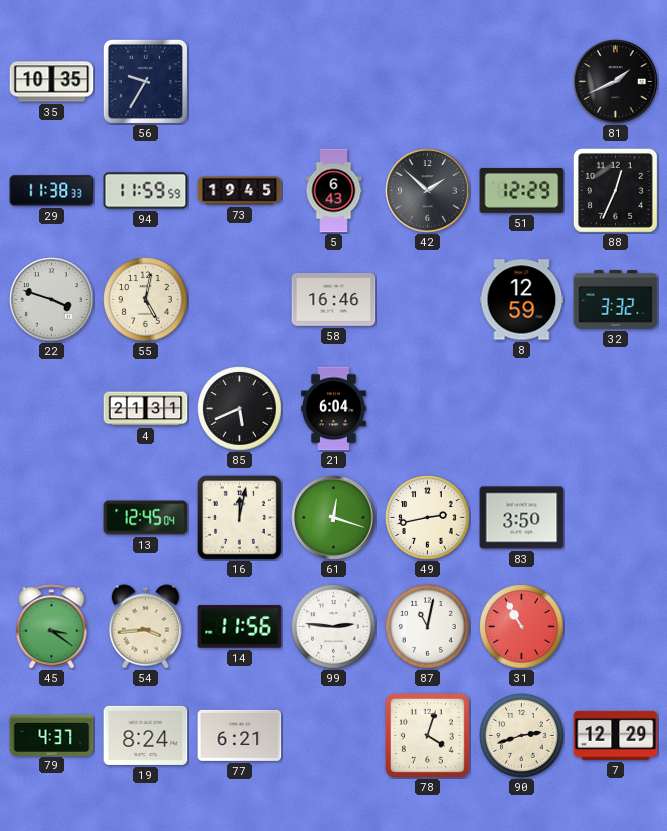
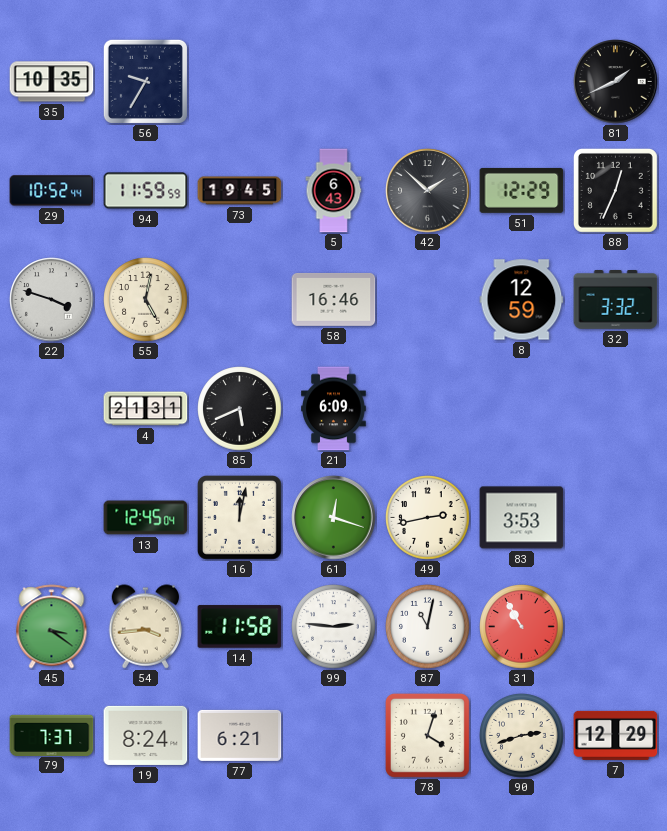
29: 11:38 -> 10:52
21: 6:04 -> 6:09
83: 3:50 -> 3:53
14: 11:56 -> 11:58
79: 4:37 -> 7:37
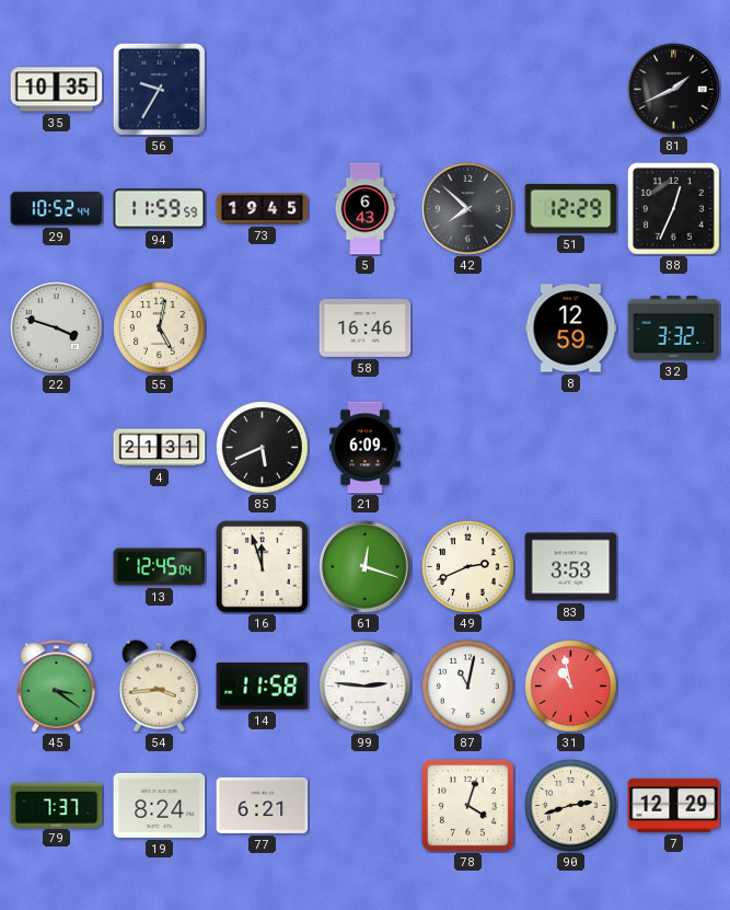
42: 1:52 -> 7:52
16: 12:02 -> 11:57
49: 2:43 -> 2:41
31: 10:55 -> 10:58
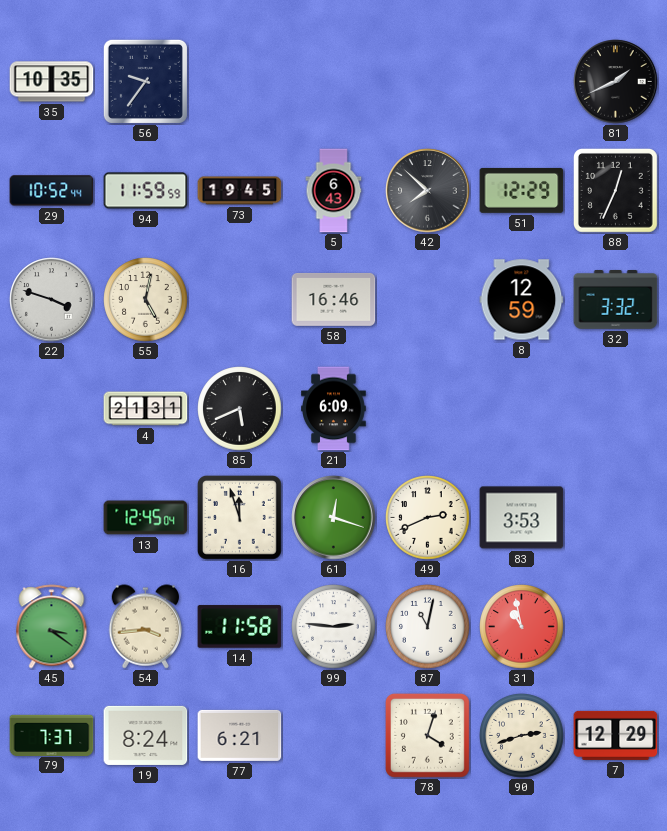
56: 9:35 -> 9:36
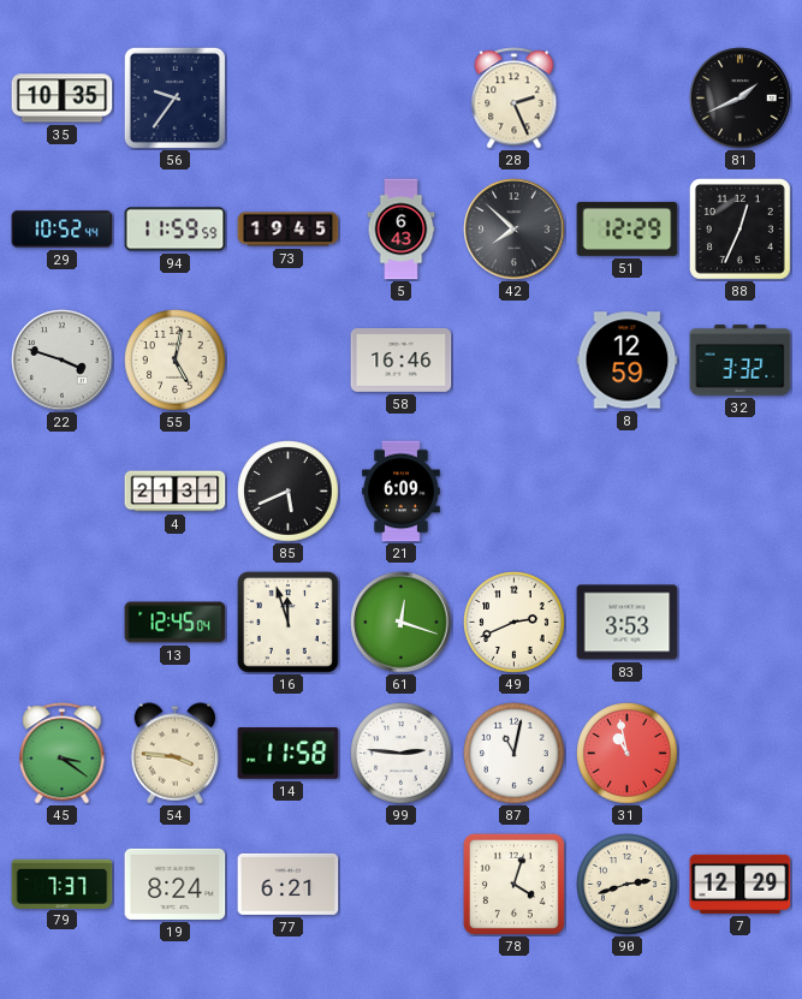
28: none -> 2:26
54: 3:44 -> 3:46
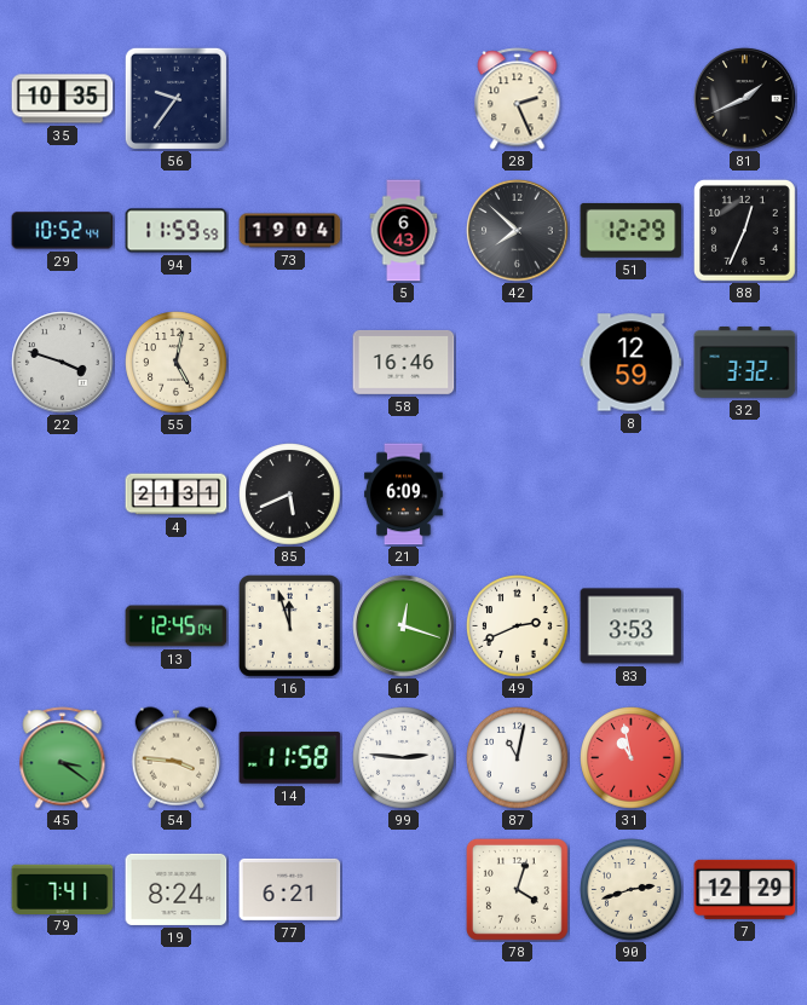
73: 19:45 -> 19:04
79: 7:37 -> 7:41
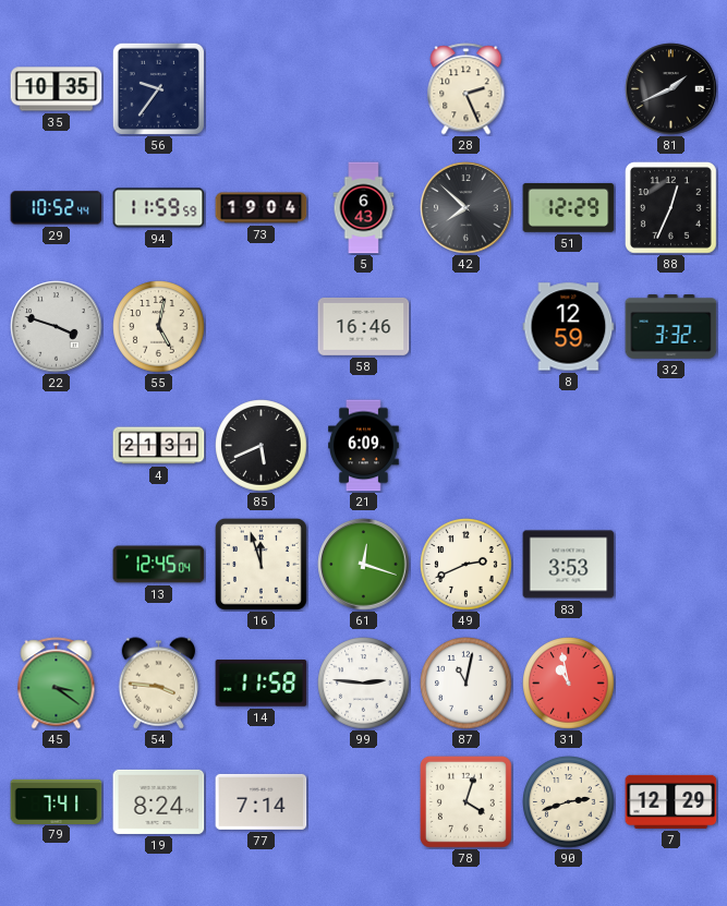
77: 6:21 -> 7:14
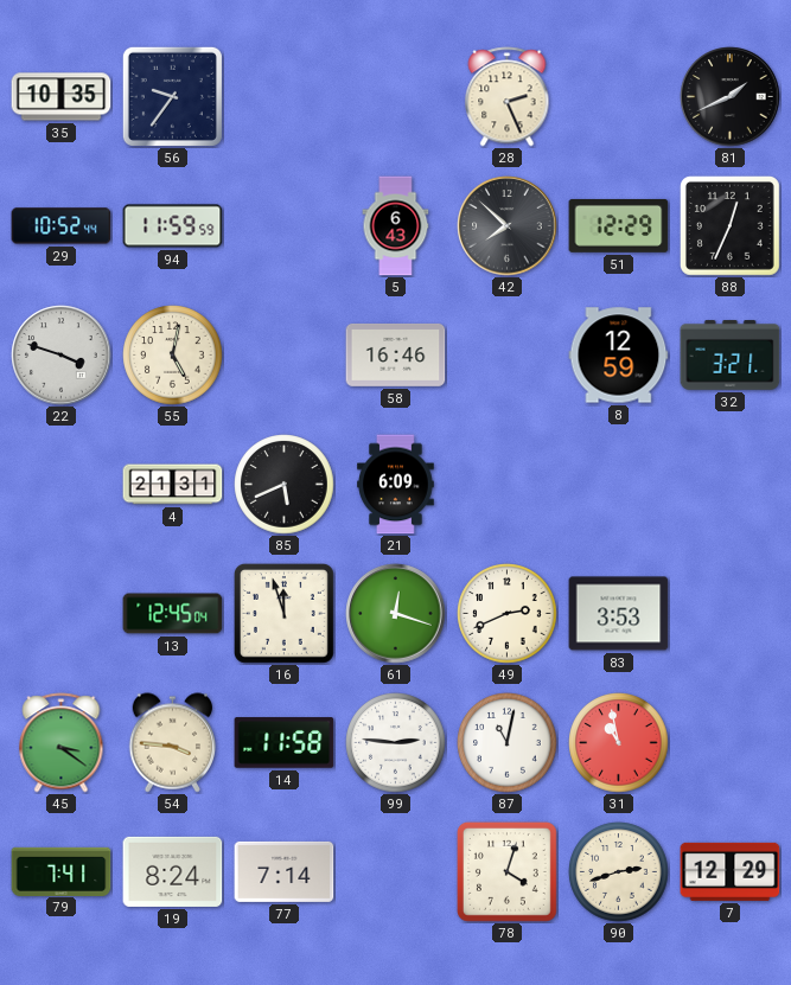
73: 19:04 -> none
32: 3:32 -> 3:21
